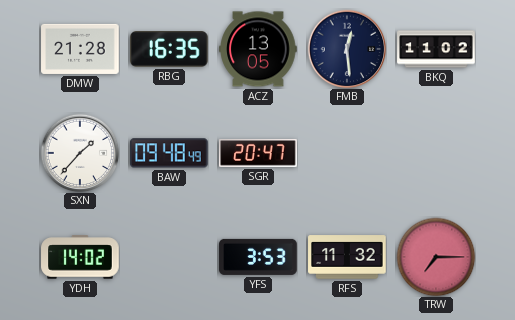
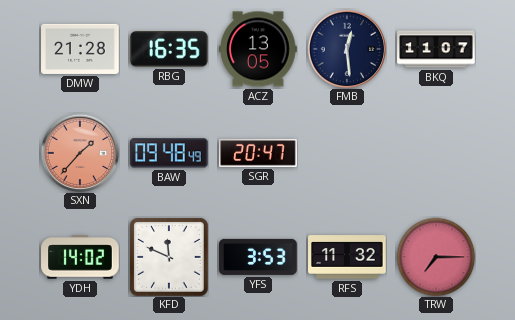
BKQ: 11:02 -> 11:07
SXN dial: white -> salmon
KFD: none -> 11:49
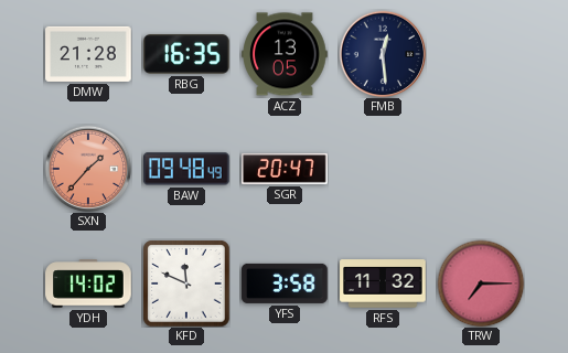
BKQ: 11:07 -> none
YFS: 3:53 -> 3:58
